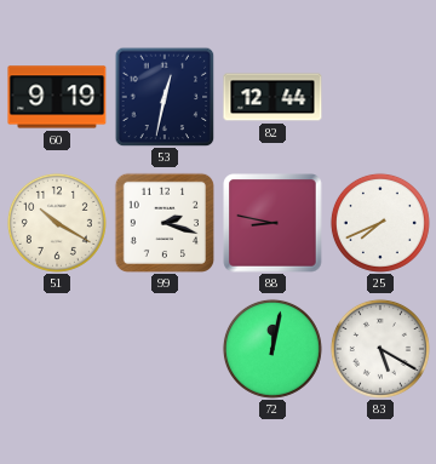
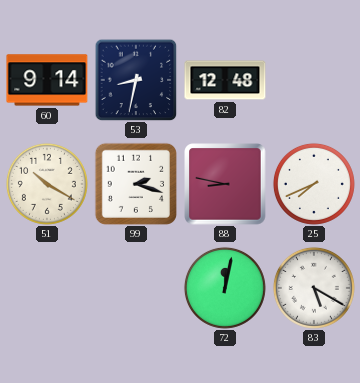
60: 9:19 -> 9:14
53: 12:32 -> 8:32
82: 12:44 -> 12:48
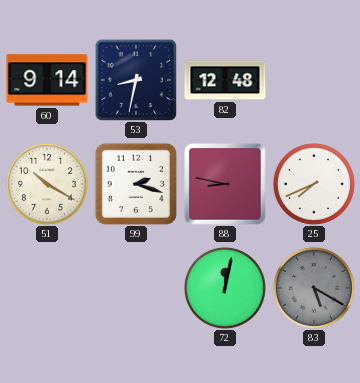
83 dial: white -> grey
